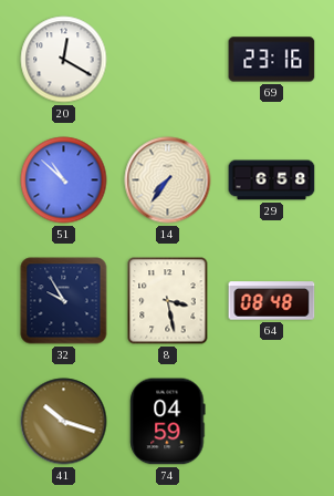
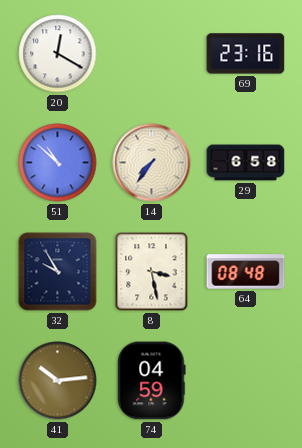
41: 10:18 -> 10:14
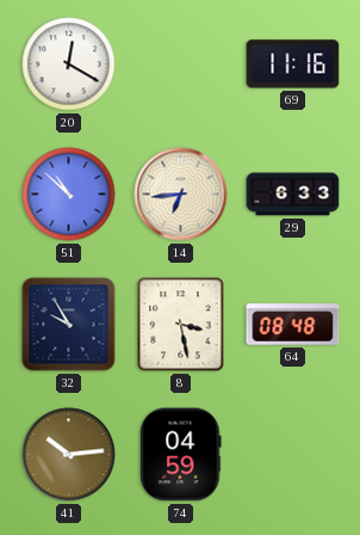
69: 23:16 -> 11:16
14: 7:36 -> 6:44
29: 6:58 -> 6:33
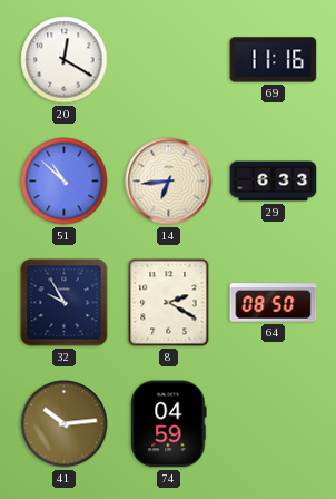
8: 3:28 -> 2:20
64: 08:48 -> 08:50
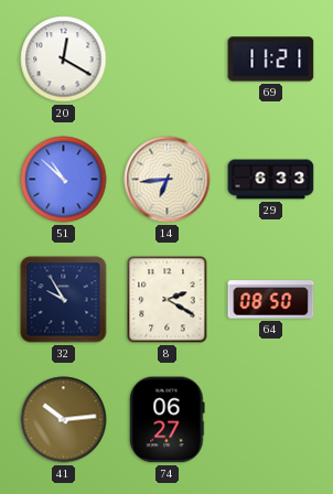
69: 11:16 -> 11:21
74: 04:59 -> 06:27
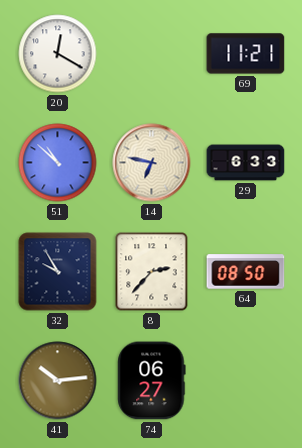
14: 6:44 -> 6:47
8: 2:20 -> 2:37
